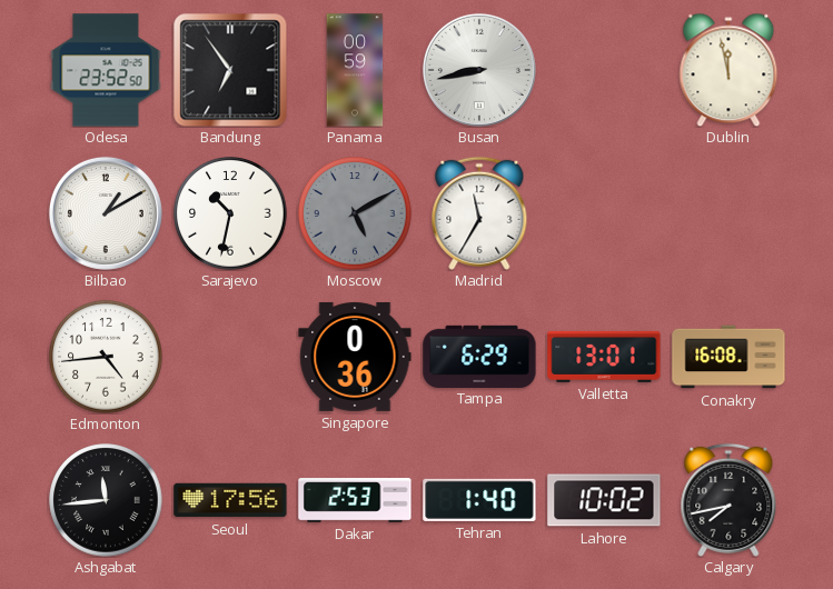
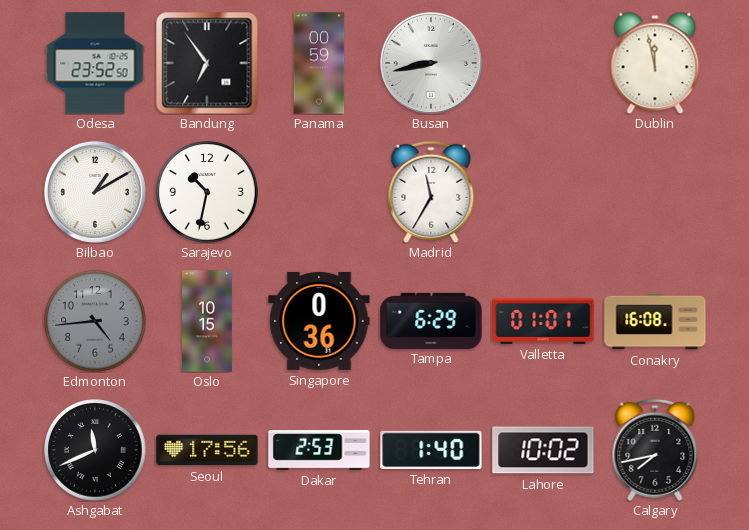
Moscow: 5:10 -> none
Edmonton dial: white -> grey
Oslo: none -> 10:15
Valletta: 13:01 -> 01:01
Ashgabat: 11:44 -> 11:41
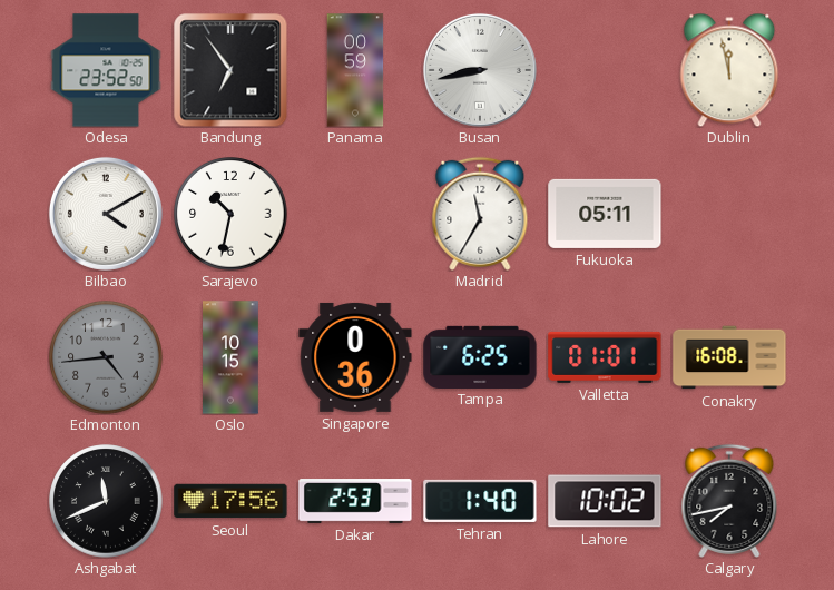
Bilbao: 1:10 -> 4:10
Fukuoka: none -> 05:11
Tampa: 6:29 -> 6:25
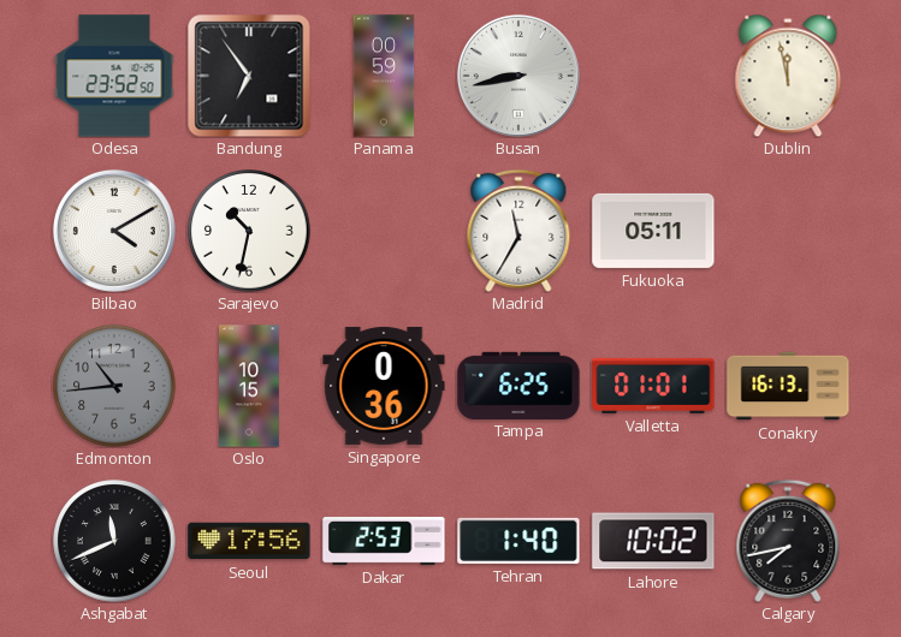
Edmonton: 4:44 -> 10:44
Conakry: 16:08 -> 16:13
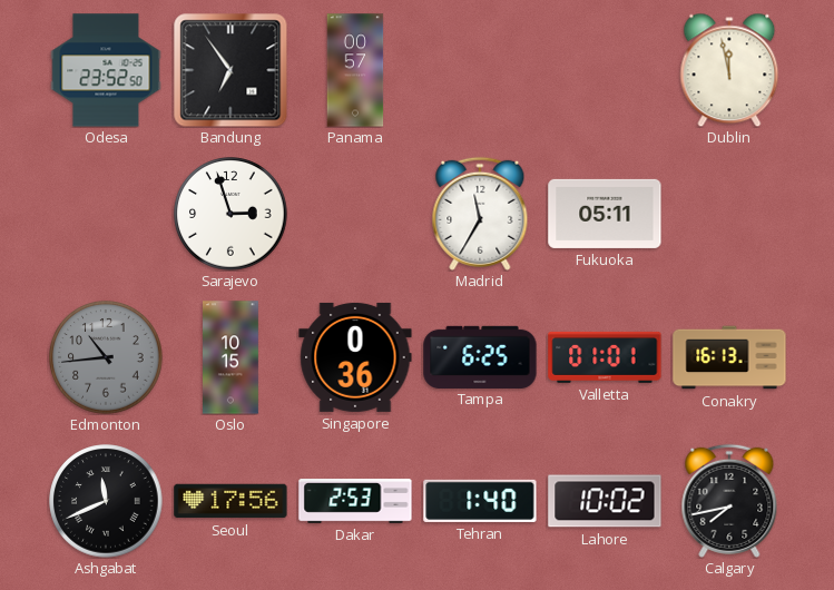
Panama: 00:59 -> 00:57
Busan: 8:43 -> none
Bilbao: 4:10 -> none
Sarajevo: 10:32 -> 2:57
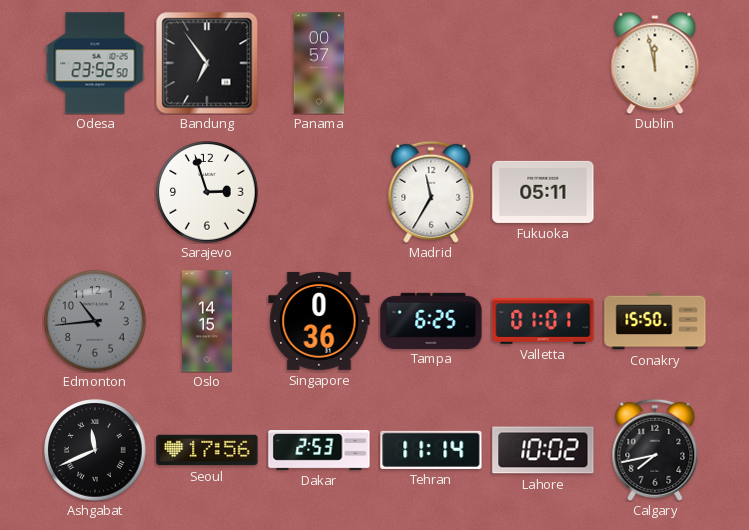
Oslo: 10:15 -> 14:15
Conakry: 16:13 -> 15:50
Tehran: 1:40 -> 11:14
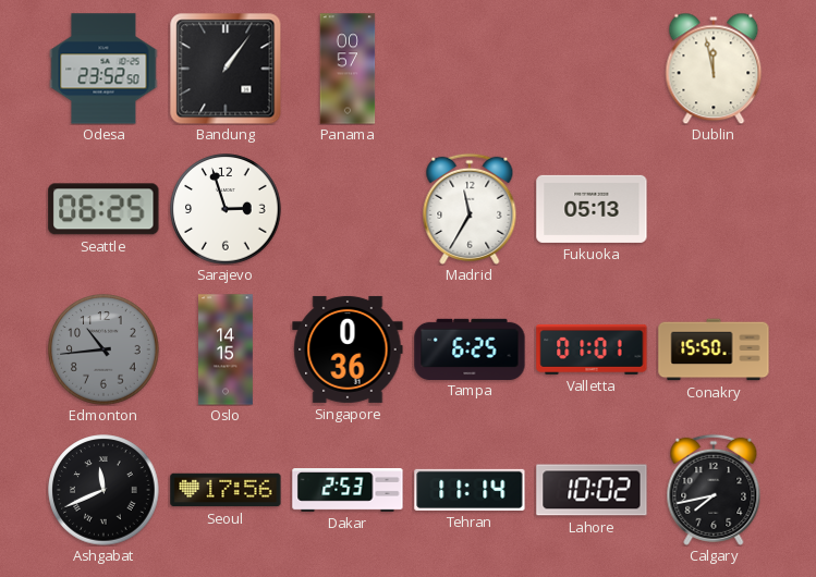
Bandung: 6:54 -> 1:06
Seattle: none -> 06:25
Fukuoka: 05:11 -> 05:13
